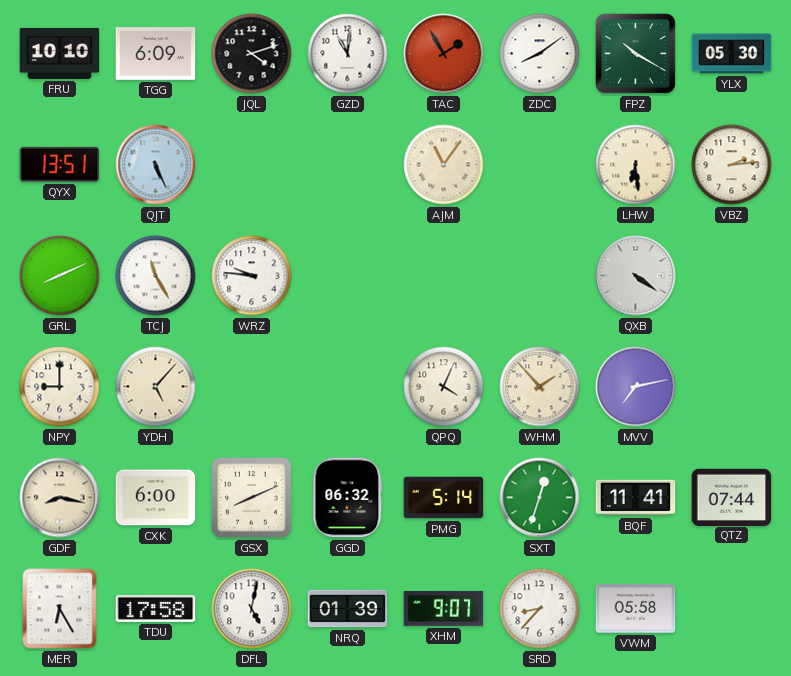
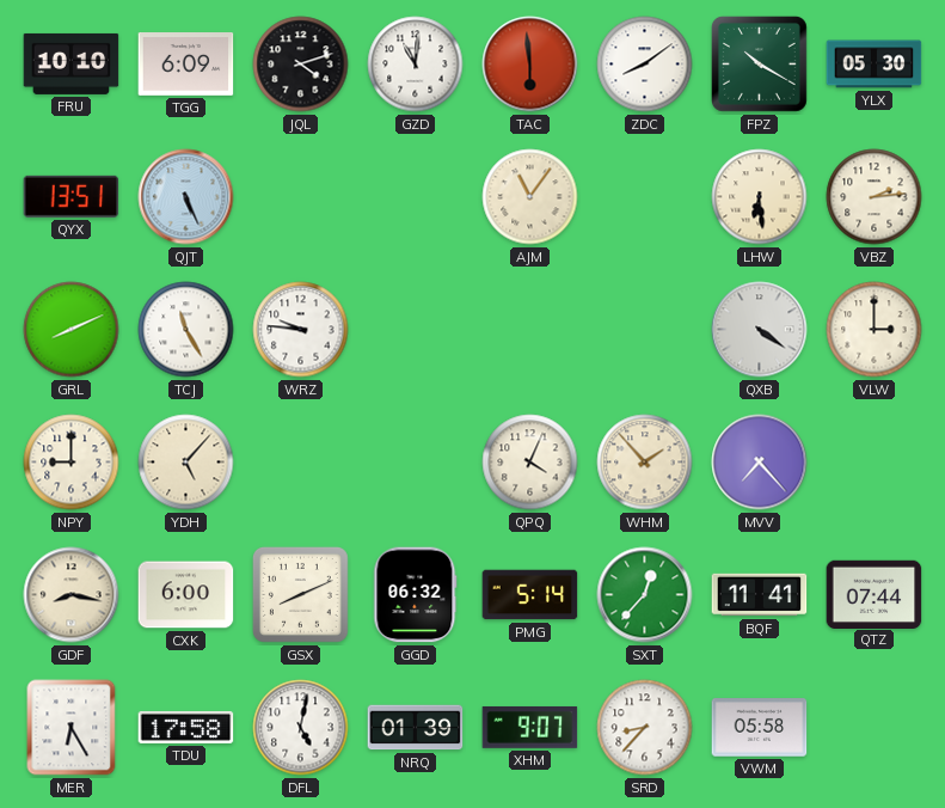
TAC: 1:55 -> 5:59
VLW: none -> 3:00
MVV: 7:13 -> 7:23
SXT: 12:33 -> 12:37
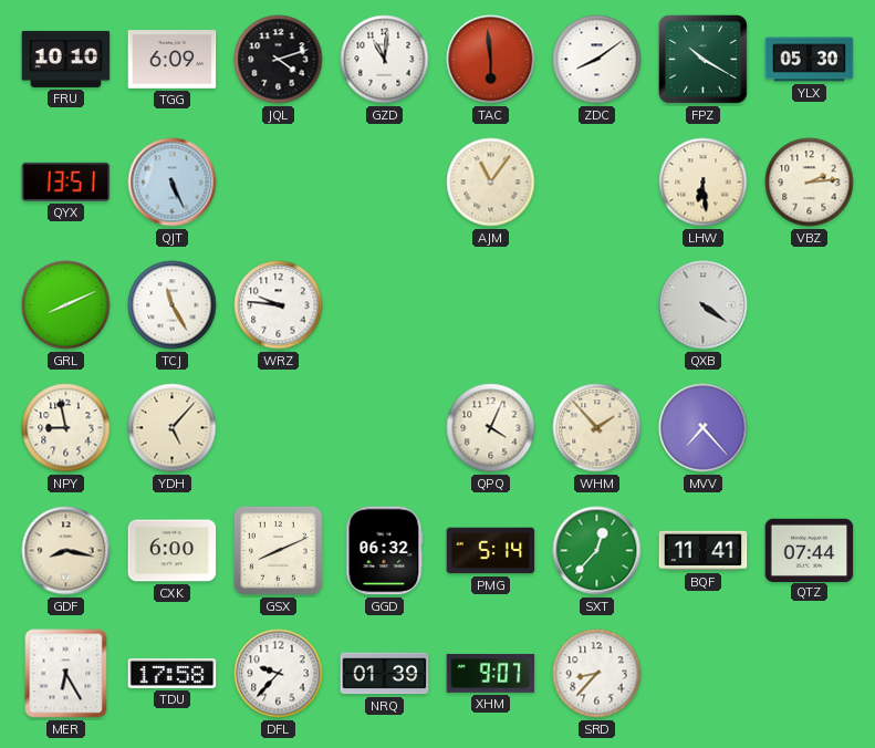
VLW: 3:00 -> none
NPY: 9:00 -> 8:58
DFL: 5:02 -> 9:37
VWM: 05:58 -> none
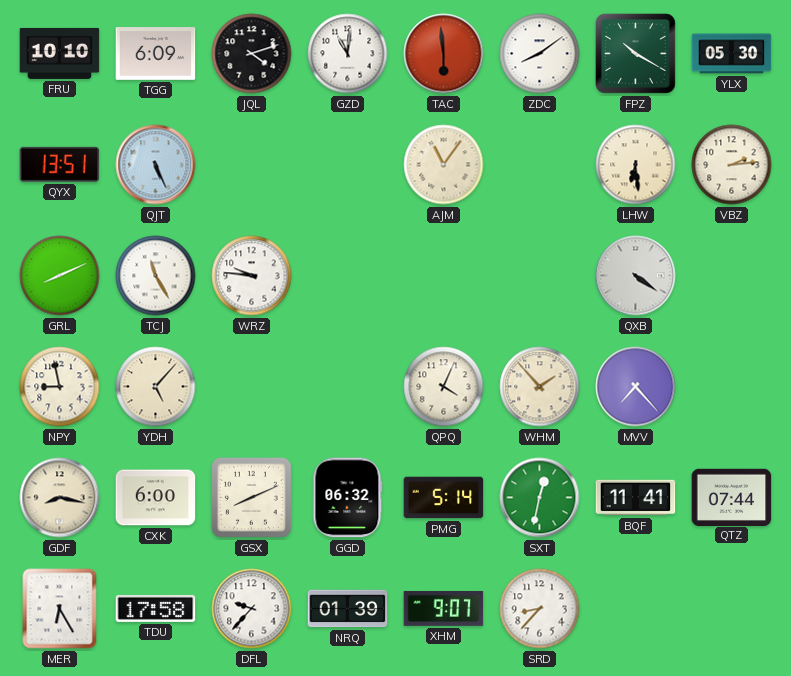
SXT: 12:37 -> 12:32
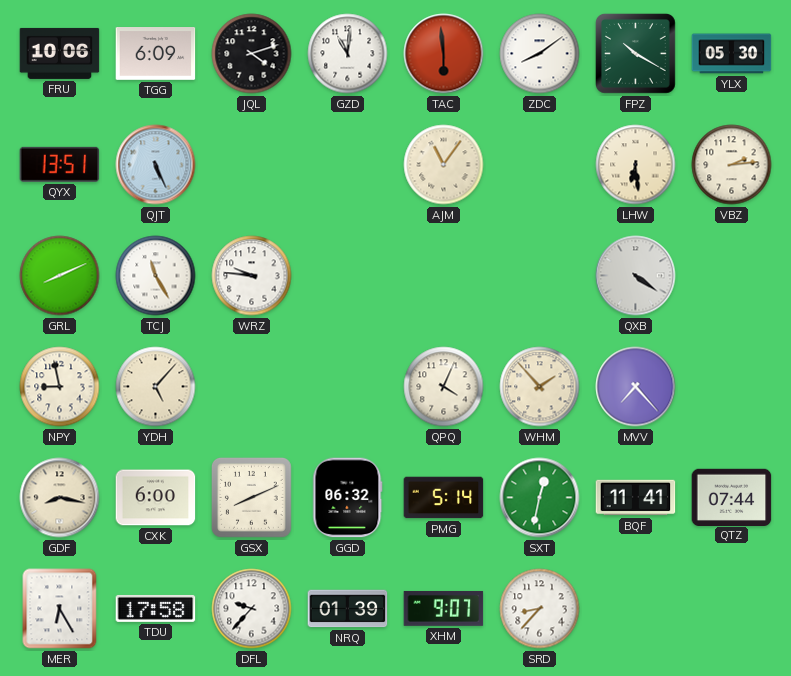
FRU: 10:10 -> 10:06
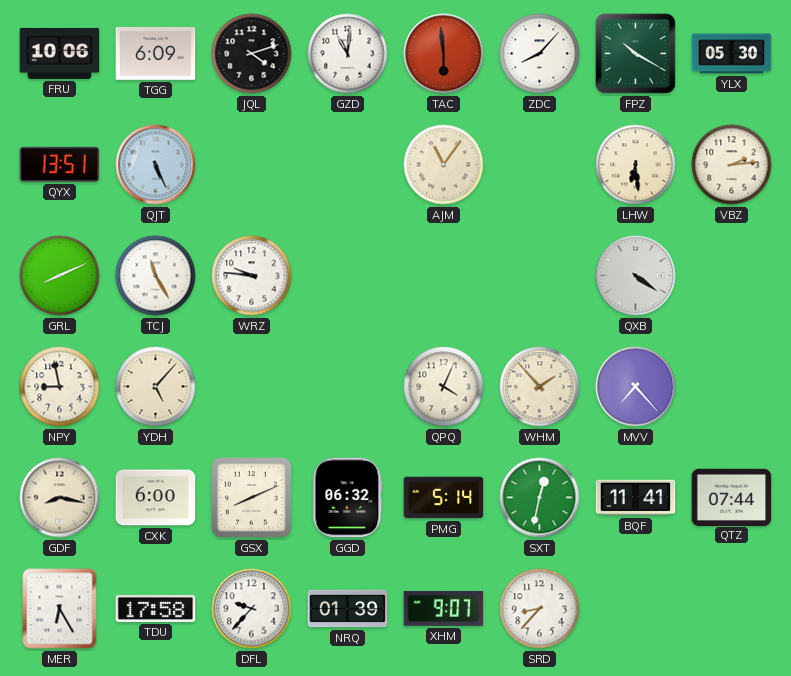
ZDC: 8:09 -> 8:07
